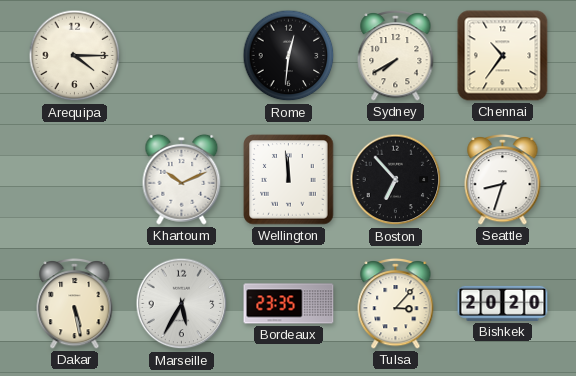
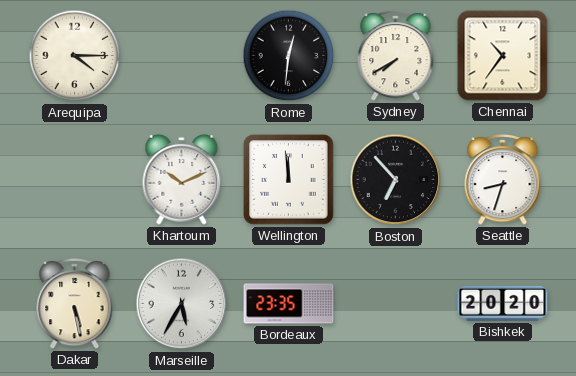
Tulsa: 3:07 -> none
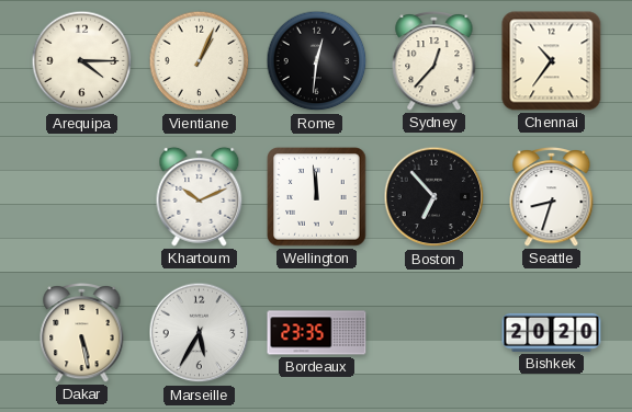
Vientiane: none -> 1:04
Sydney: 7:40 -> 12:37
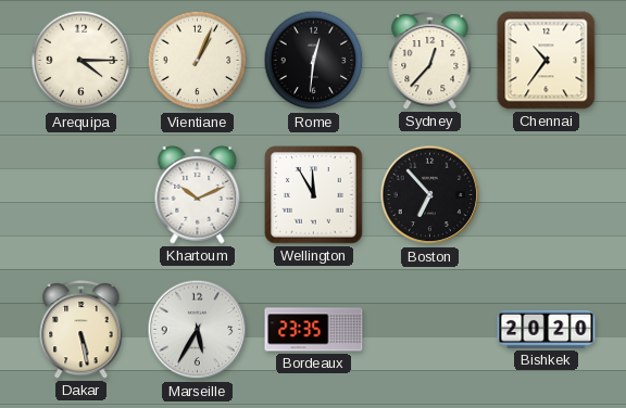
Wellington: 11:59 -> 11:55
Seattle: 8:33 -> none
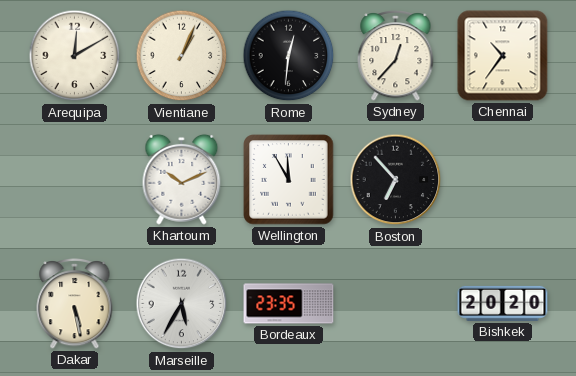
Arequipa: 4:15 -> 12:10
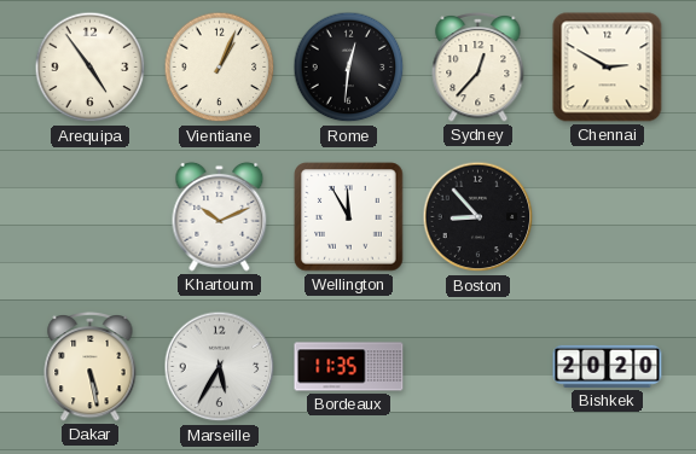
Arequipa: 12:10 -> 4:54
Chennai: 10:36 -> 2:50
Boston: 6:53 -> 8:53
Bordeaux: 23:35 -> 11:35
